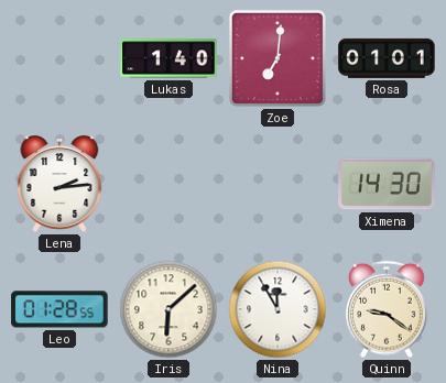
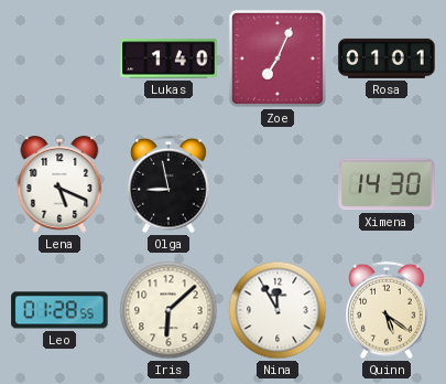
Zoe: 7:01 -> 7:04
Lena: 2:14 -> 5:19
Olga: none -> 8:58
Quinn: 9:21 -> 5:21
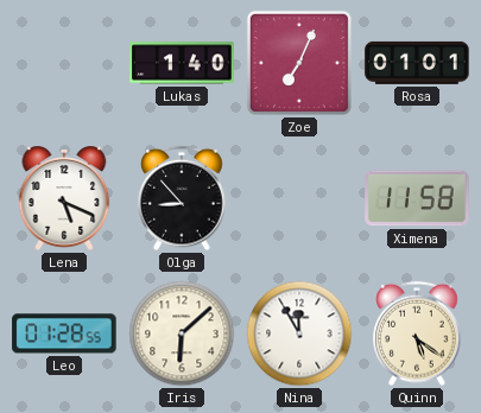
Olga: 8:58 -> 8:53
Ximena: 14:30 -> 11:58
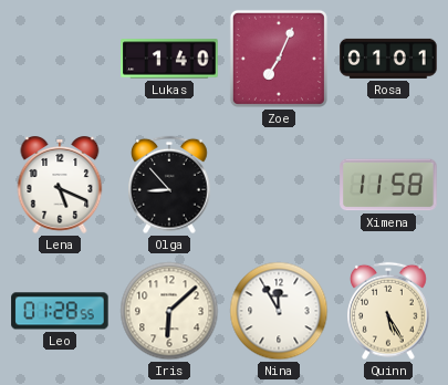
Quinn: 5:21 -> 5:25
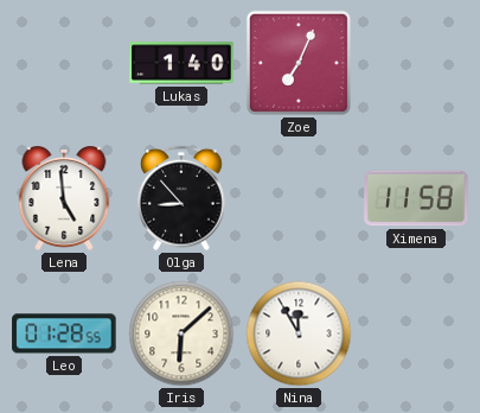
Rosa: 01:01 -> none
Lena: 5:19 -> 4:59
Quinn: 5:25 -> none
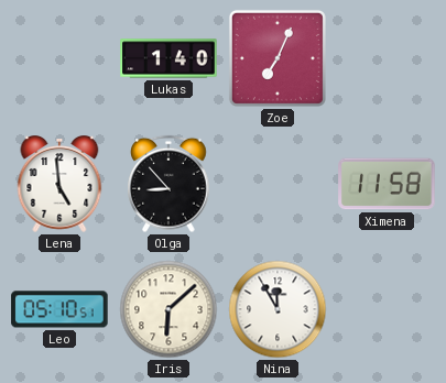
Leo: 01:28 -> 05:10
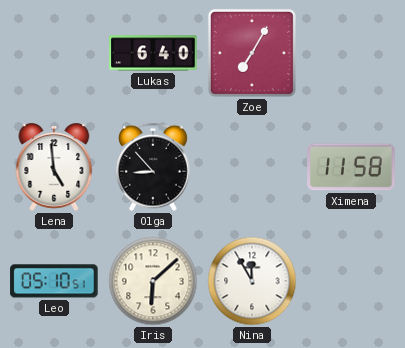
Lukas: 1:40 -> 6:40
Zoe: 7:04 -> 7:05
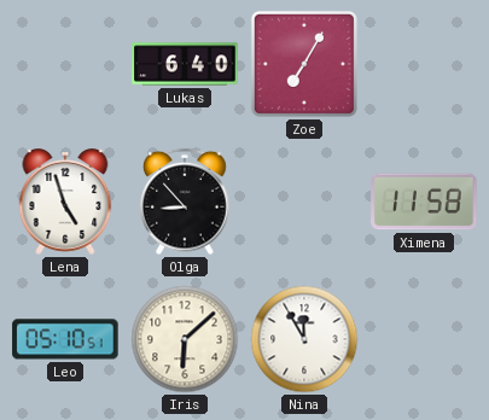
Lena: 4:59 -> 4:57
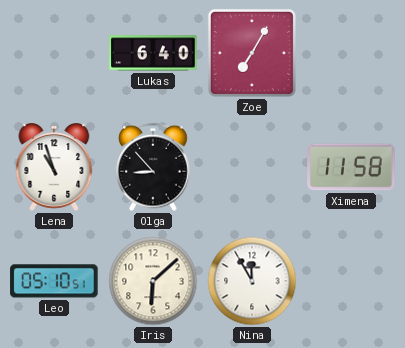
Lena: 4:57 -> 10:57
